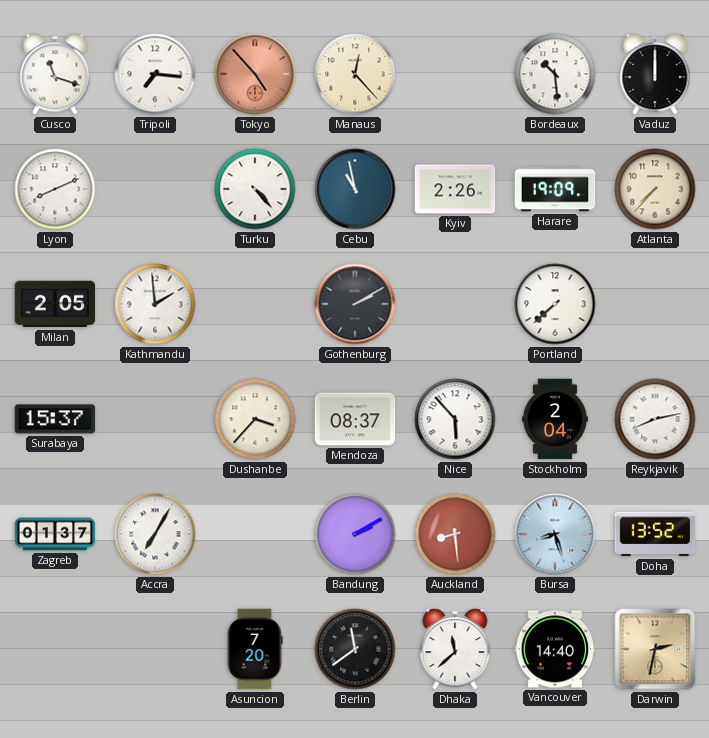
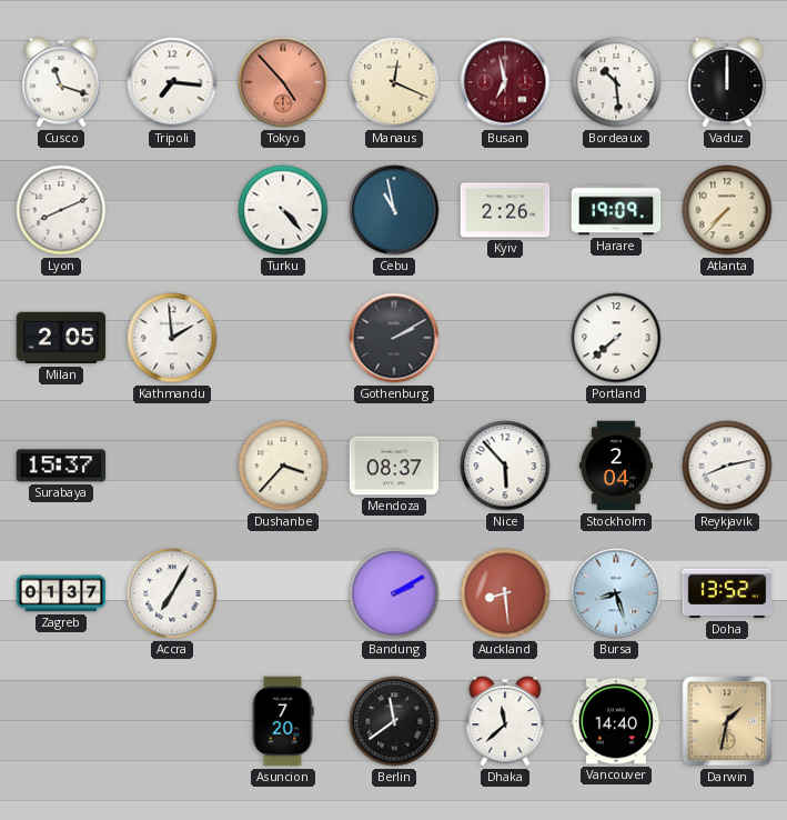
Manaus: 12:23 -> 12:19
Busan: none -> 6:58
Darwin: 2:32 -> 1:32
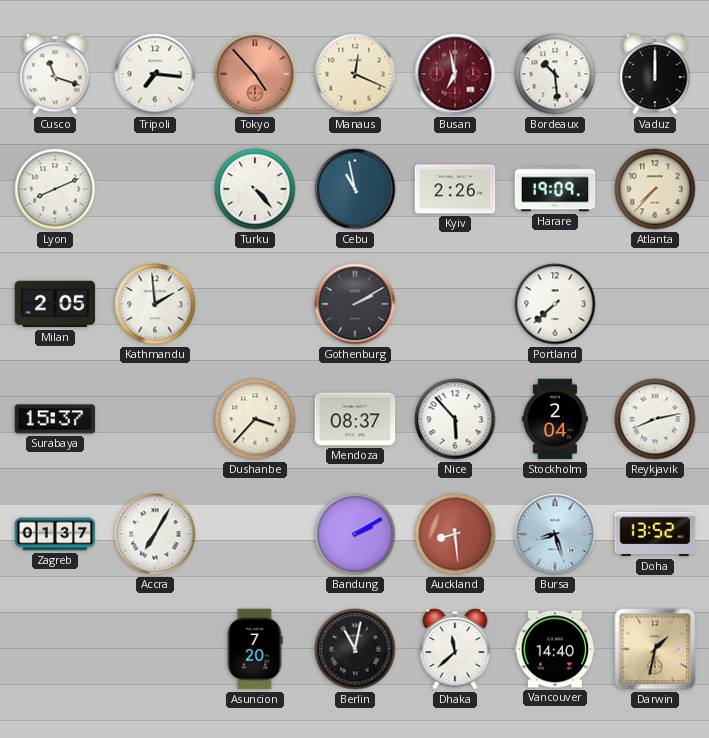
Berlin: 11:39 -> 11:02
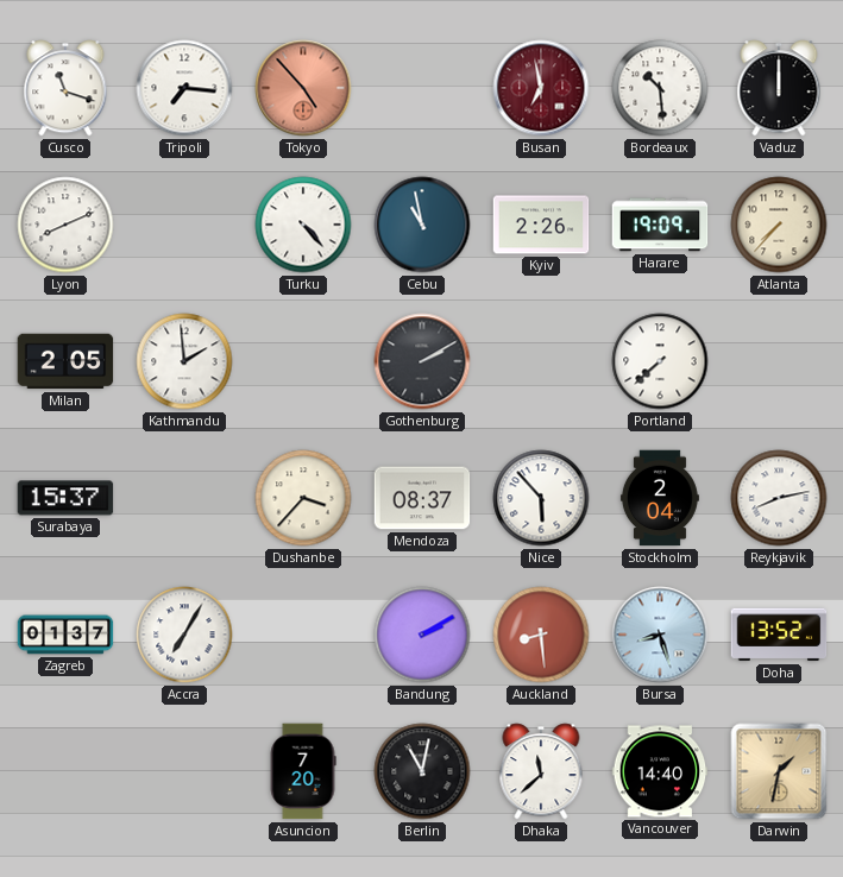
Manaus: 12:19 -> none
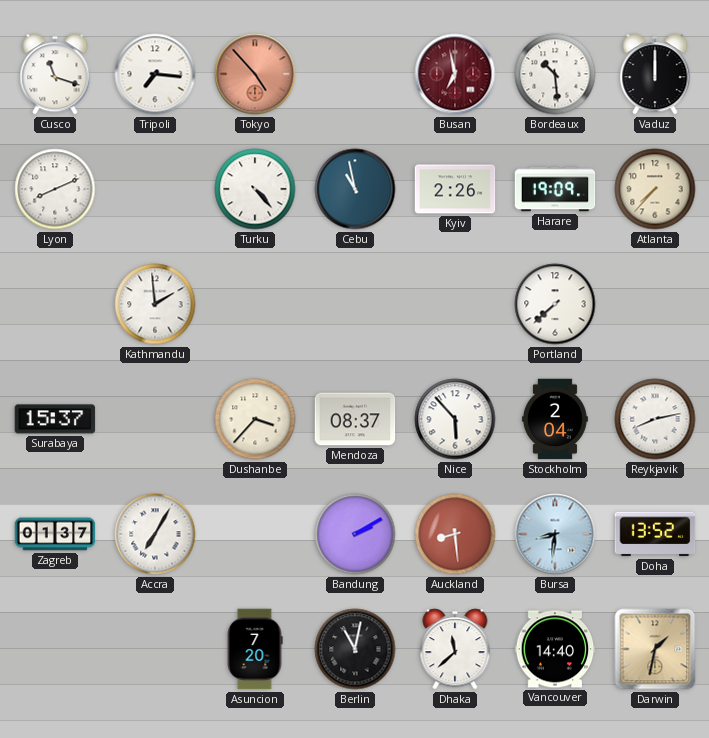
Milan: 2:05 -> none
Gothenburg: 2:10 -> none
Bursa: 8:27 -> 8:31
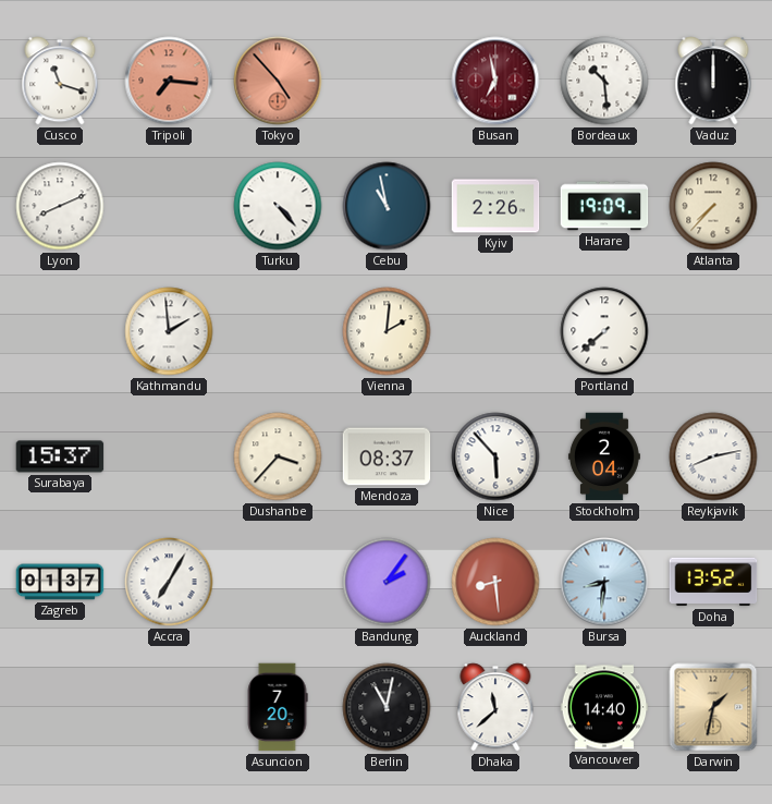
Tripoli dial: white -> salmon
Vienna: none -> 2:01
Bandung: 2:10 -> 2:06
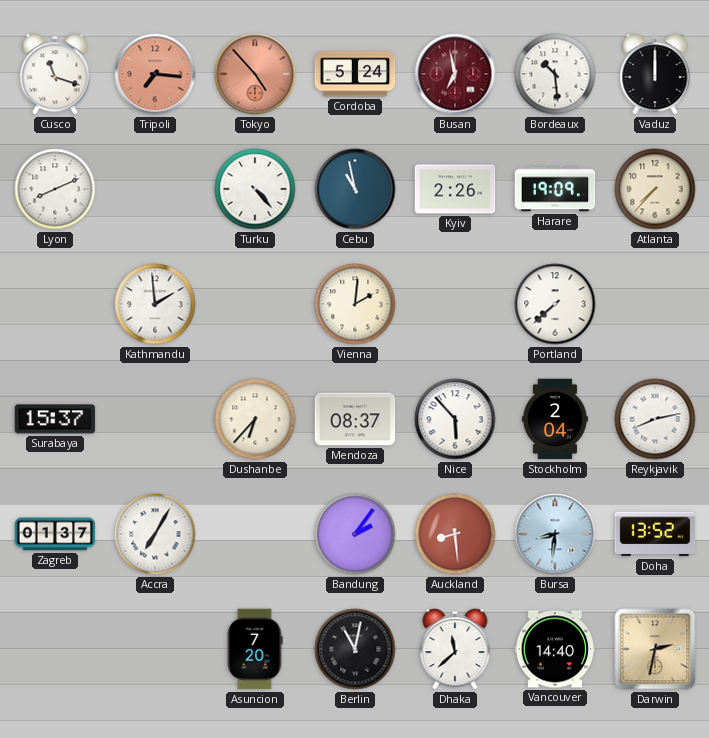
Cordoba: none -> 5:24
Dushanbe: 3:37 -> 6:37
Darwin: 1:32 -> 2:32
